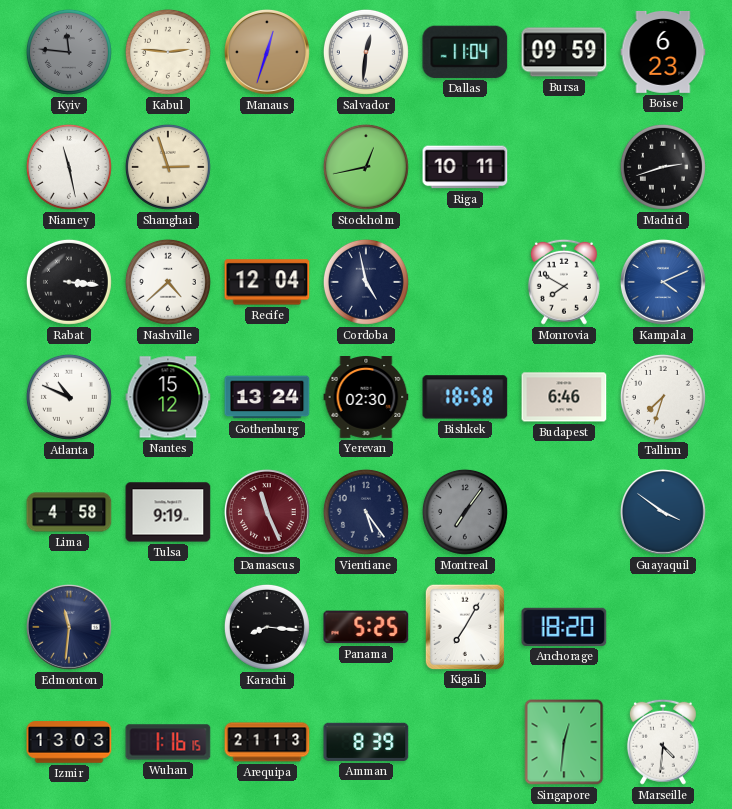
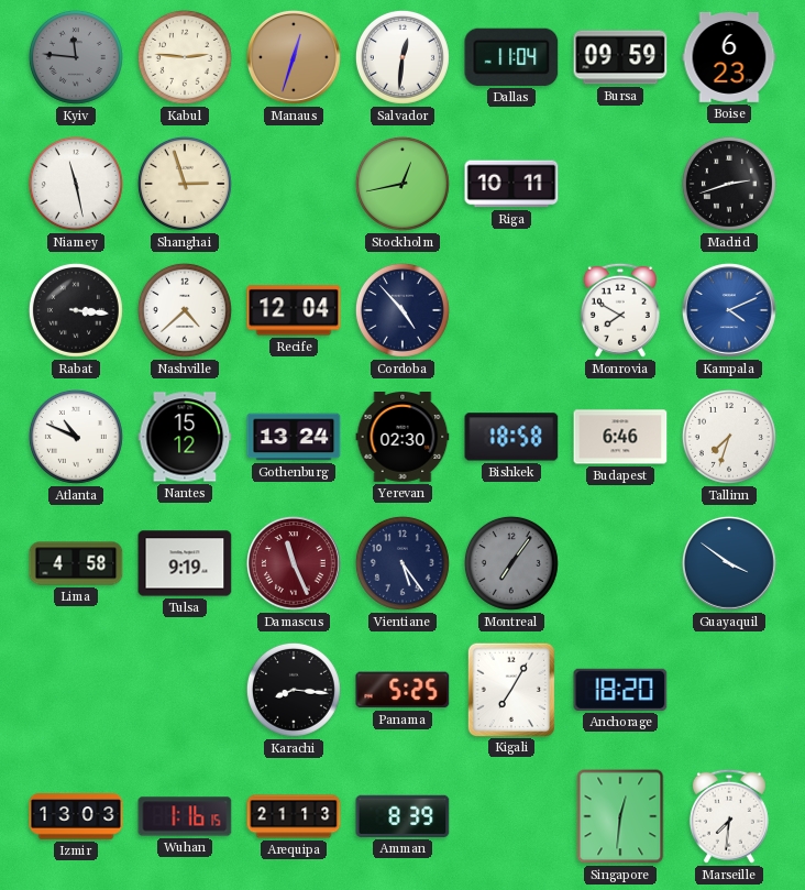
Cordoba: 4:58 -> 4:53
Edmonton: 11:31 -> none
Marseille: 4:31 -> 7:31
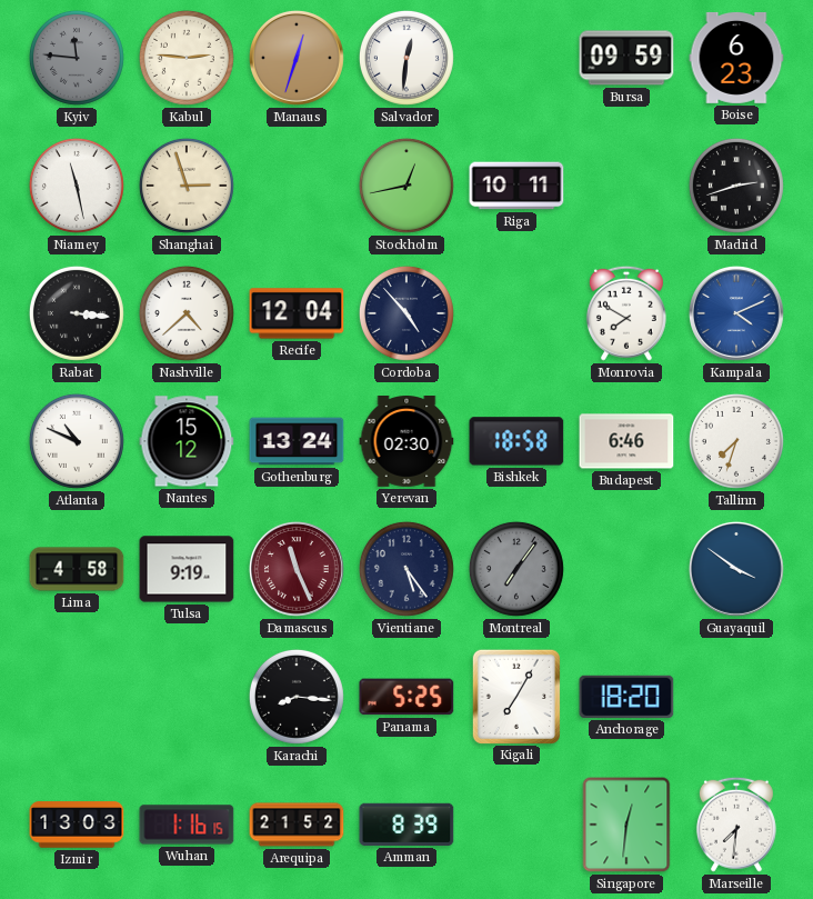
Dallas: 11:04 -> none
Arequipa: 21:13 -> 21:52
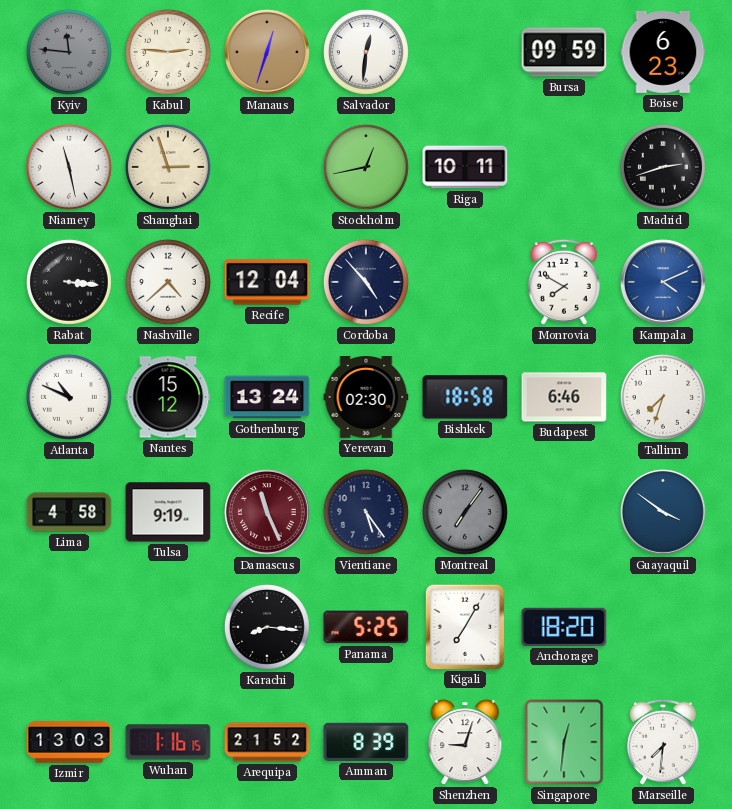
Shenzhen: none -> 9:03
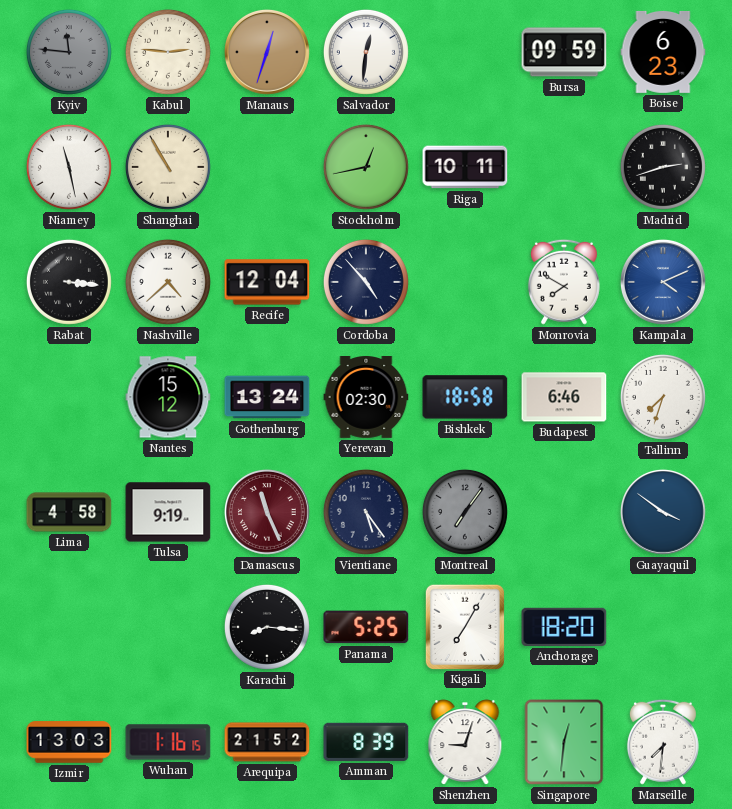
Shanghai: 2:57 -> 10:55
Atlanta: 10:49 -> none
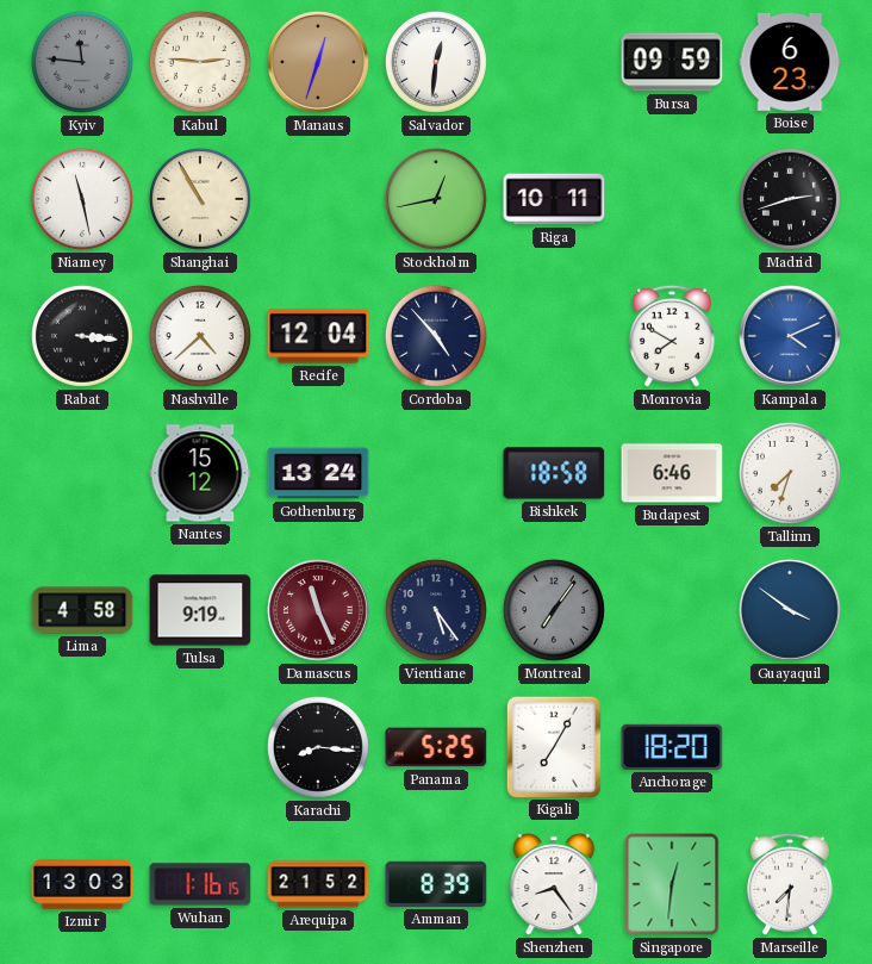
Yerevan: 02:30 -> none
Shenzhen: 9:03 -> 8:24
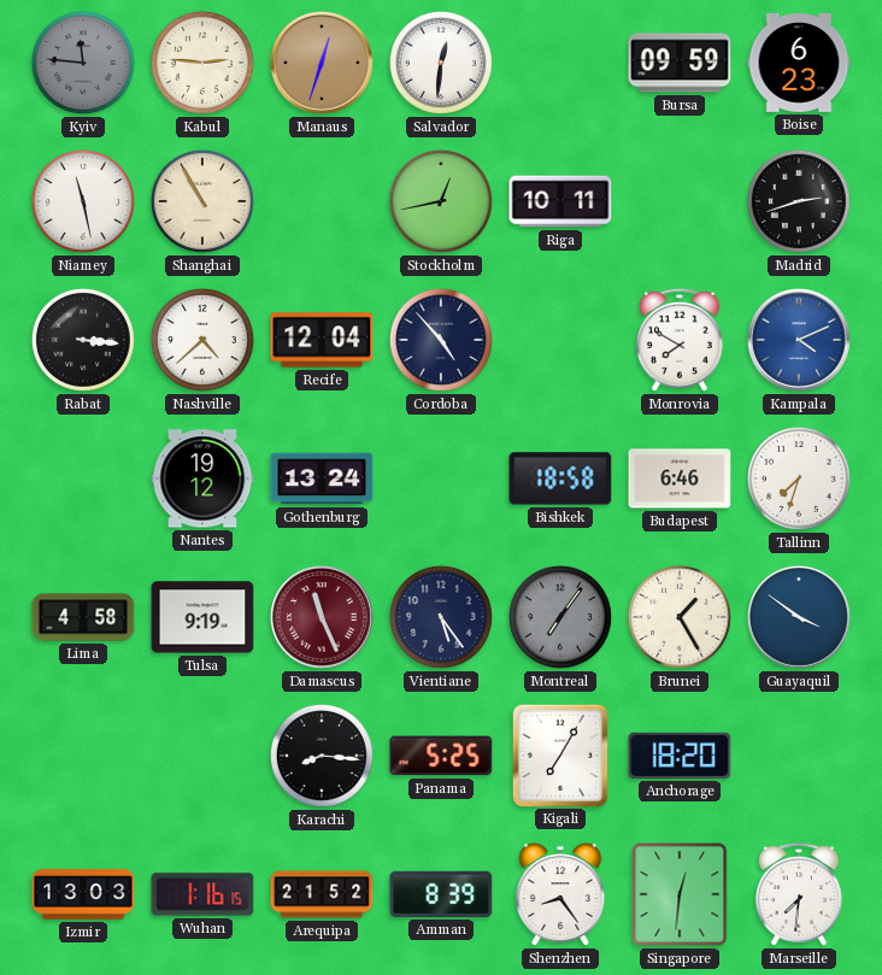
Nantes: 15:12 -> 19:12
Brunei: none -> 1:25
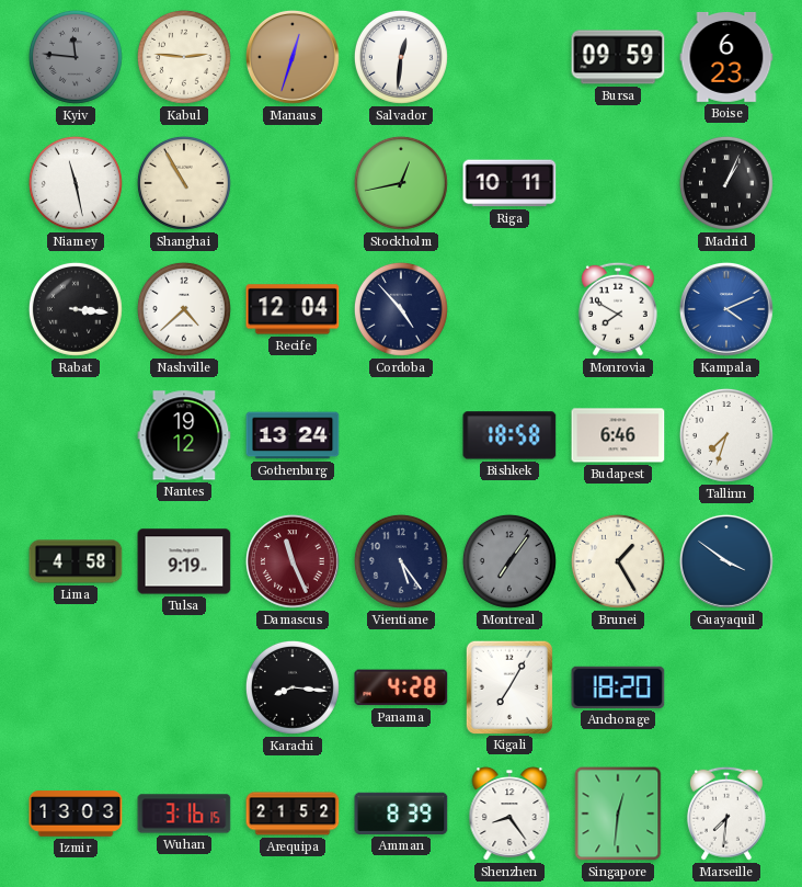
Madrid: 2:42 -> 1:04
Panama: 5:25 -> 4:28
Wuhan: 1:16 -> 3:16
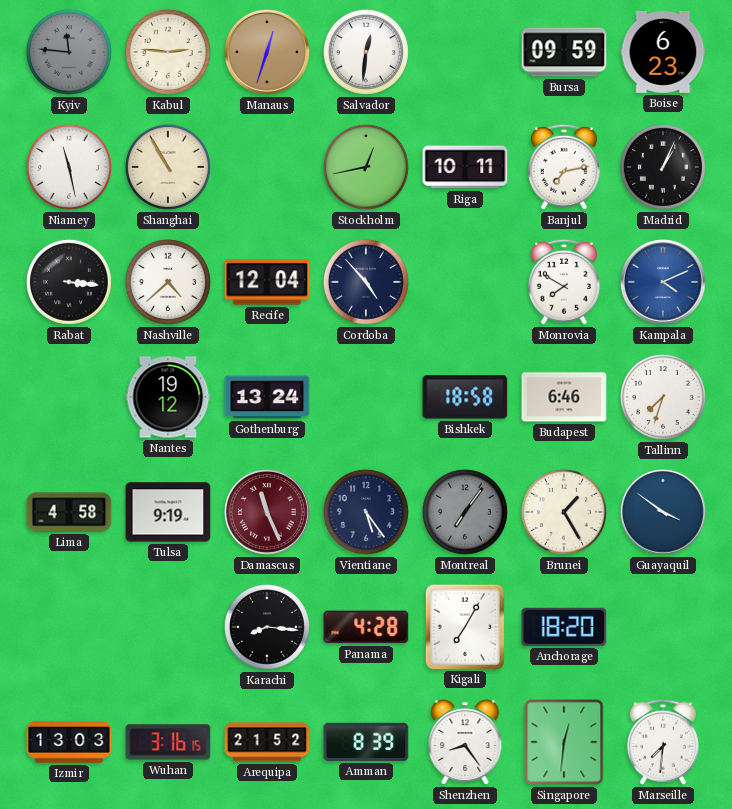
Banjul: none -> 7:13
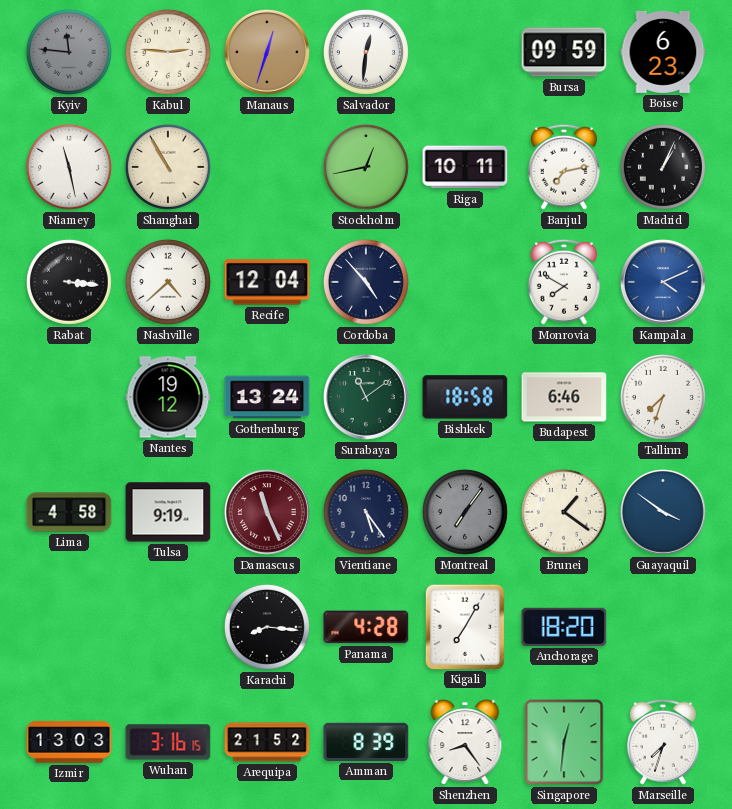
Surabaya: none -> 11:09
Brunei: 1:25 -> 1:21
Marseille: 7:31 -> 7:33
